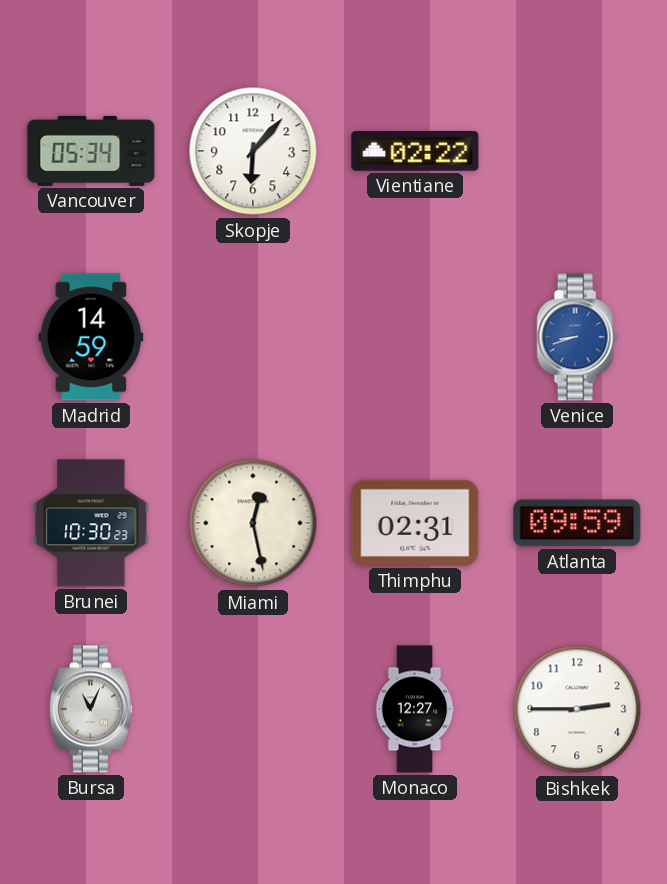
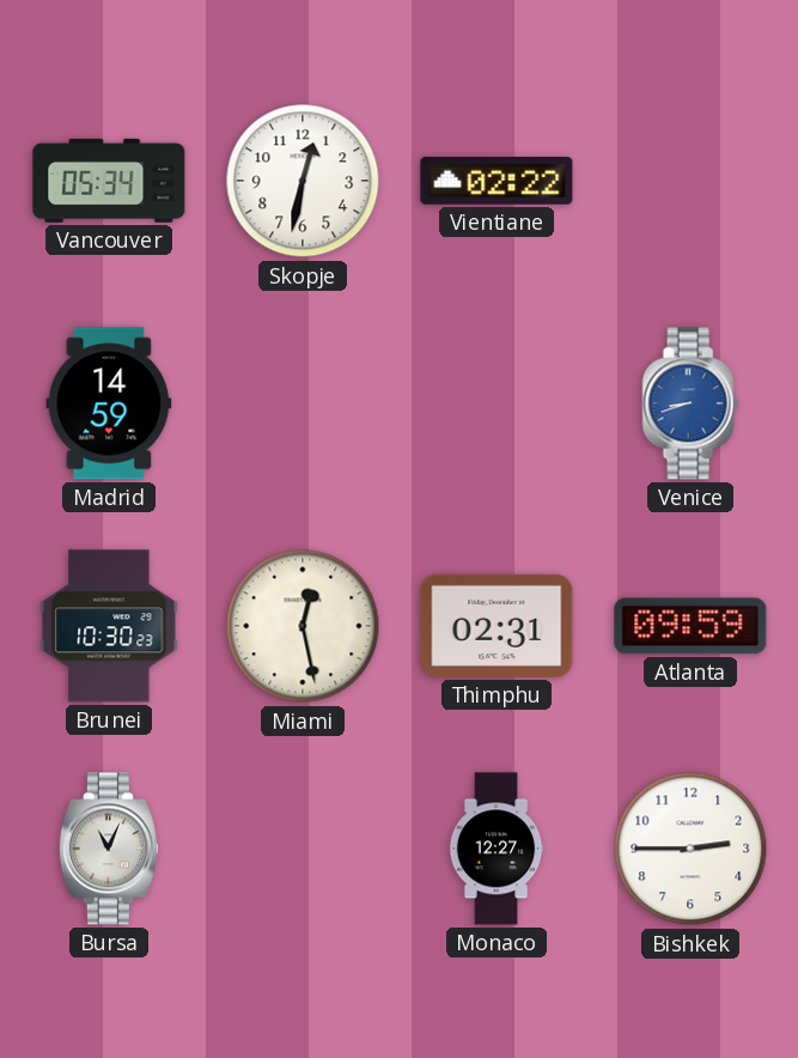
Skopje: 6:07 -> 12:32
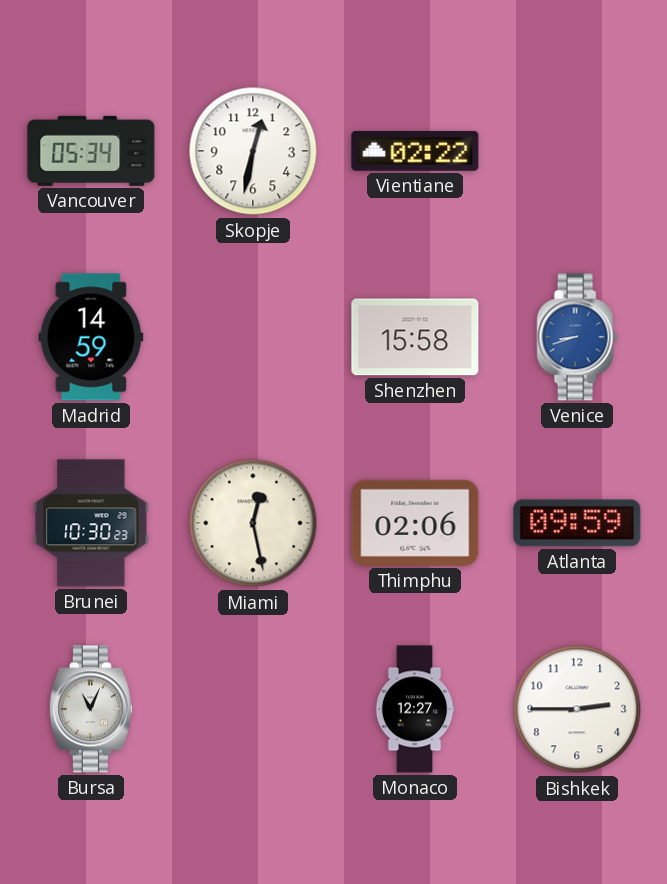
Shenzhen: none -> 15:58
Thimphu: 02:31 -> 02:06
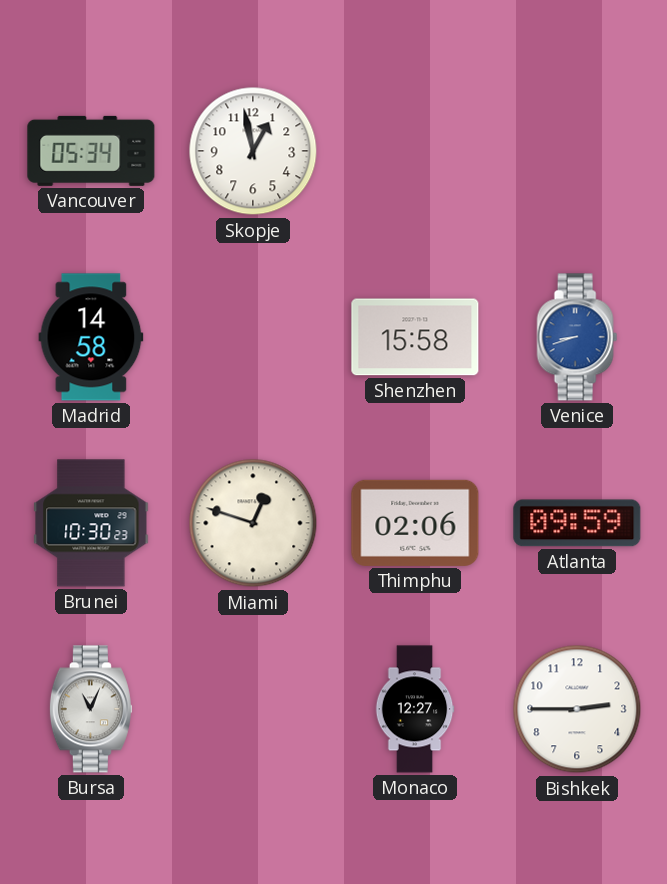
Skopje: 12:32 -> 12:58
Vientiane: 02:22 -> none
Madrid: 14:59 -> 14:58
Miami: 12:28 -> 12:48
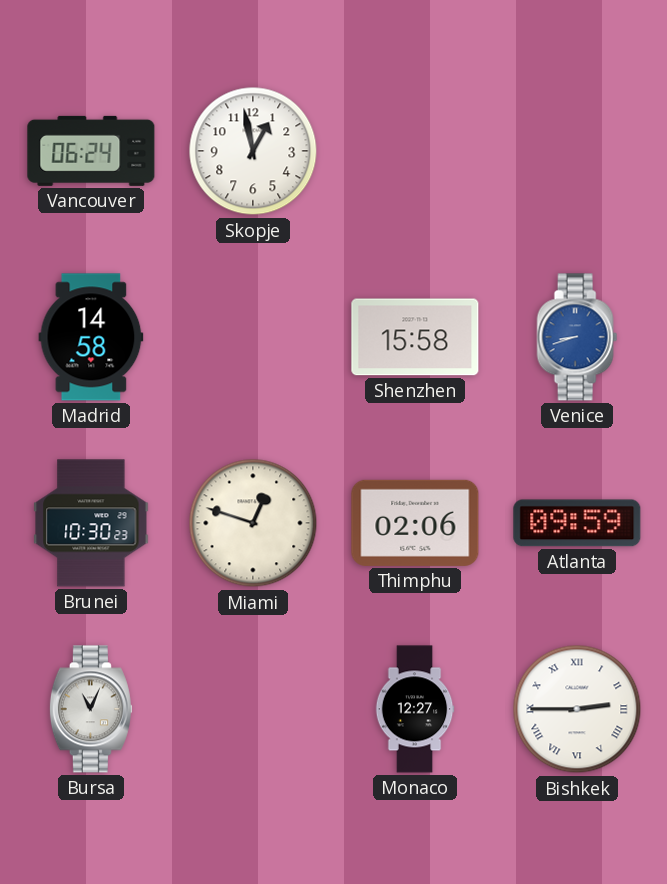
Vancouver: 05:34 -> 06:24
Bishkek numerals: Arabic -> Roman
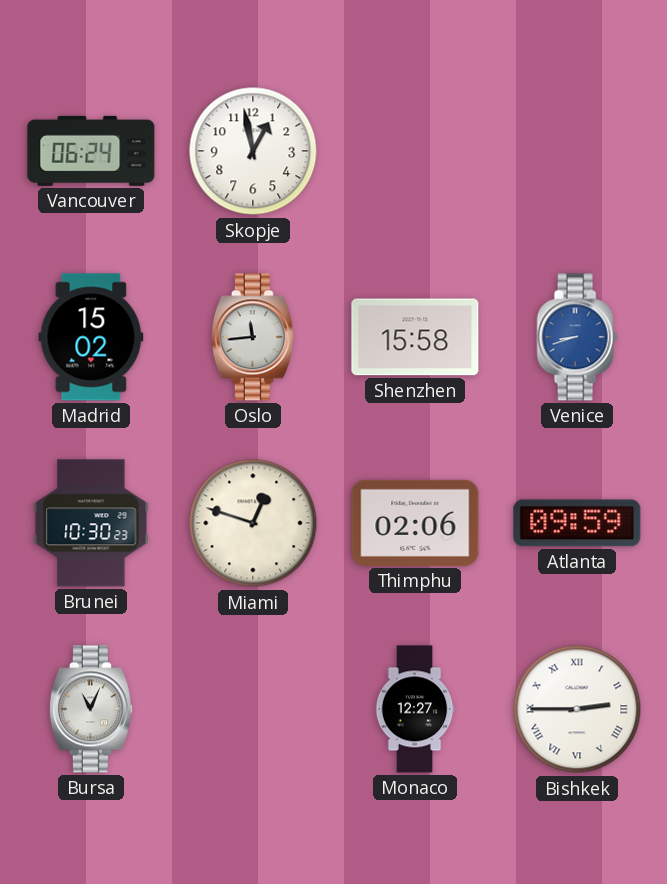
Madrid: 14:58 -> 15:02
Oslo: none -> 11:44
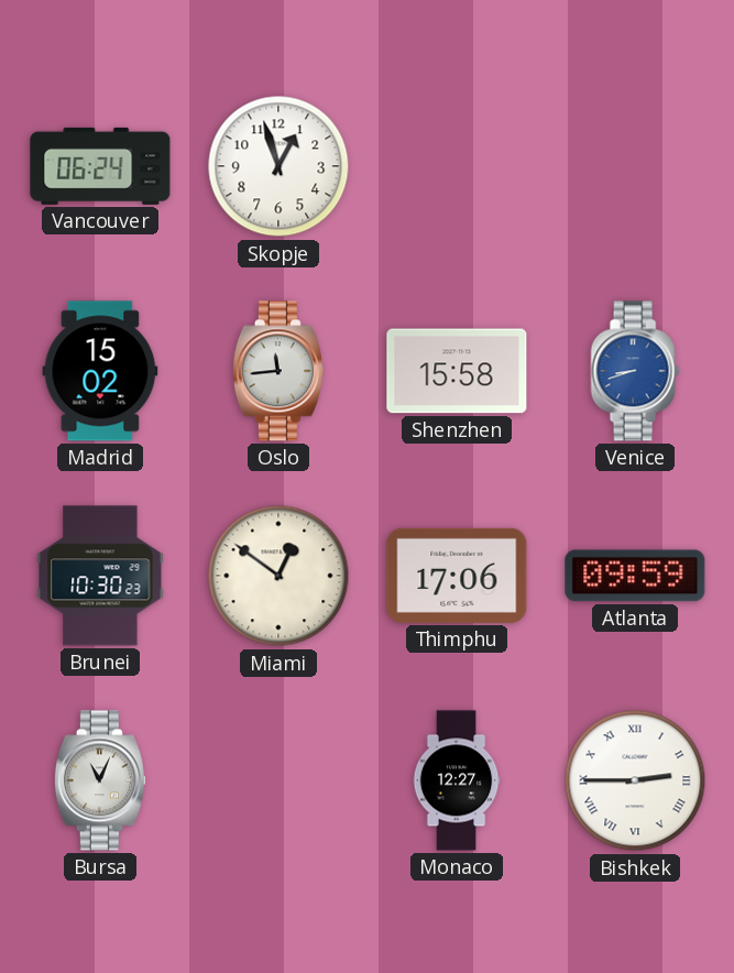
Skopje: 12:58 -> 12:57
Miami: 12:48 -> 12:51
Thimphu: 02:06 -> 17:06
